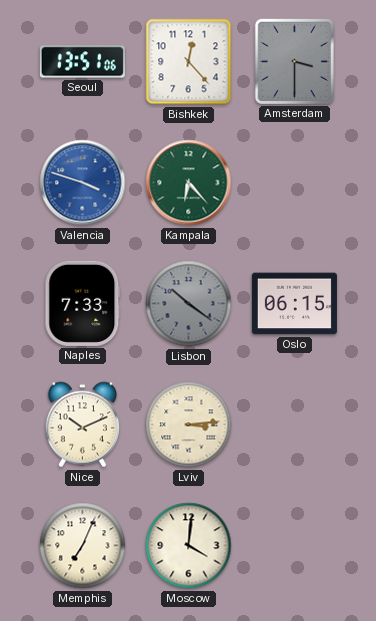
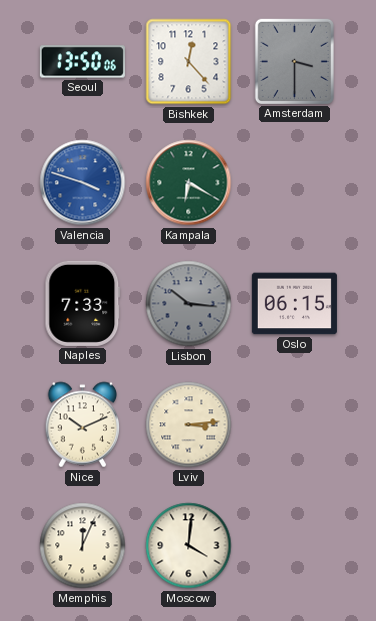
Seoul: 13:51 -> 13:50
Kampala: 6:23 -> 6:20
Lisbon: 10:21 -> 10:16
Memphis: 7:04 -> 12:04
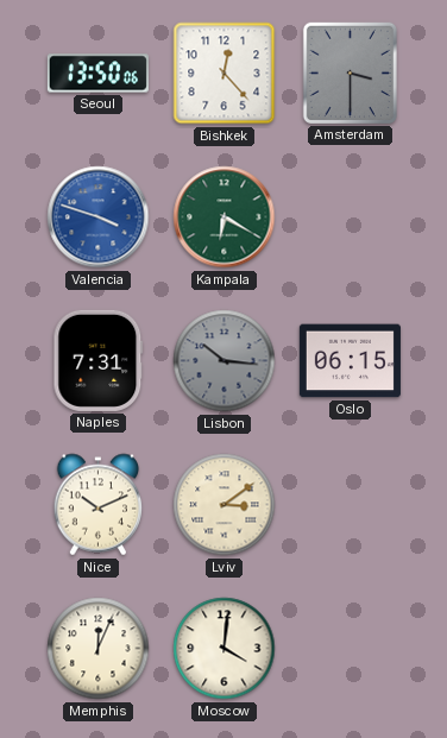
Naples: 7:33 -> 7:31
Lviv: 3:14 -> 3:09
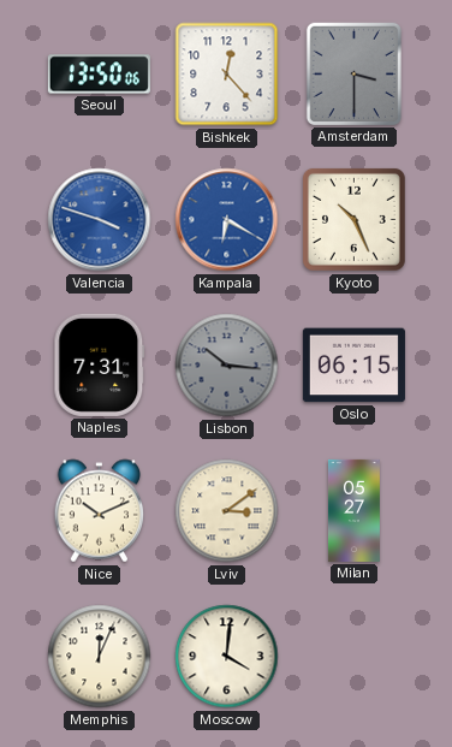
Kampala dial: green -> blue
Kyoto: none -> 10:26
Milan: none -> 05:27
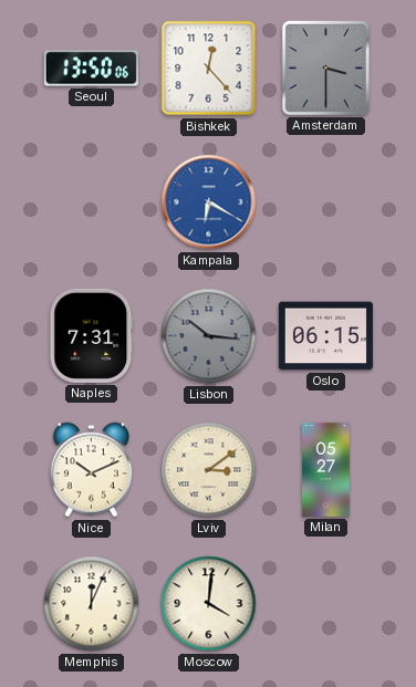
Valencia: 3:48 -> none
Kyoto: 10:26 -> none
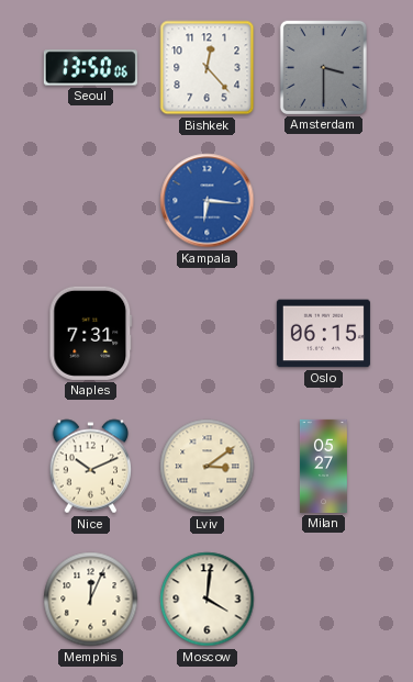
Kampala: 6:20 -> 6:16
Lisbon: 10:16 -> none
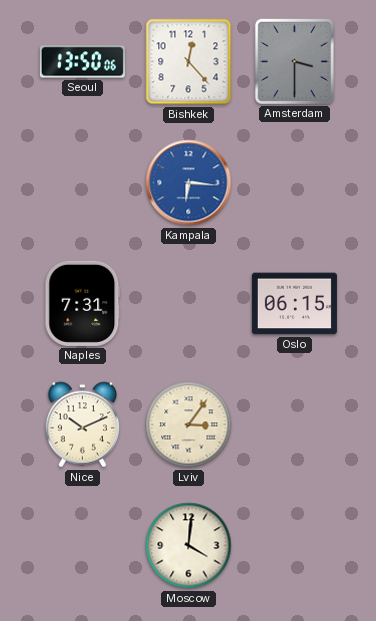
Lviv: 3:09 -> 3:06
Milan: 05:27 -> none
Memphis: 12:04 -> none
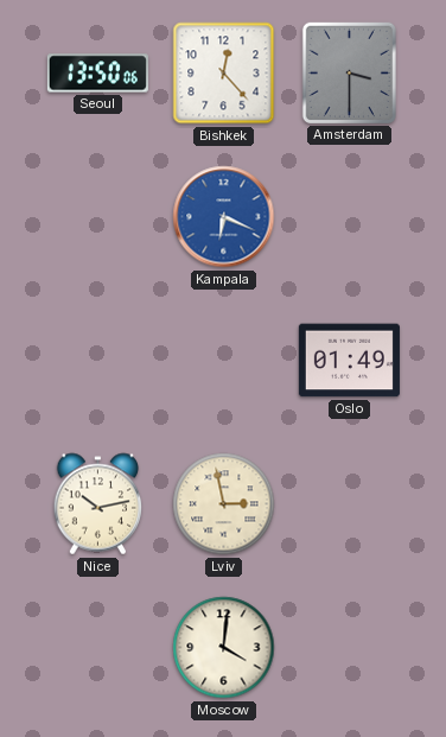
Kampala: 6:16 -> 6:19
Naples: 7:31 -> none
Oslo: 06:15 -> 01:49
Nice: 10:11 -> 10:13
Lviv: 3:06 -> 2:58
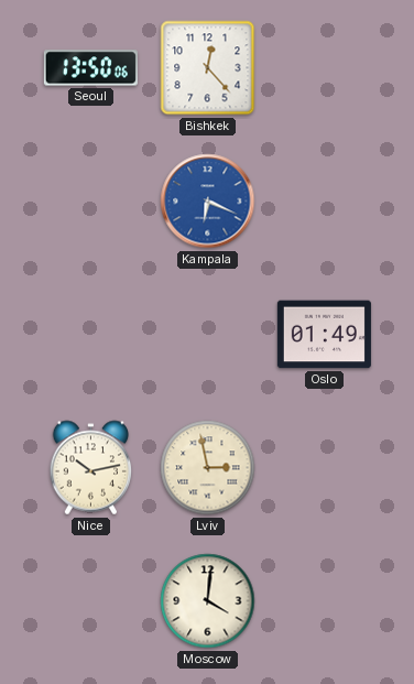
Amsterdam: 3:30 -> none
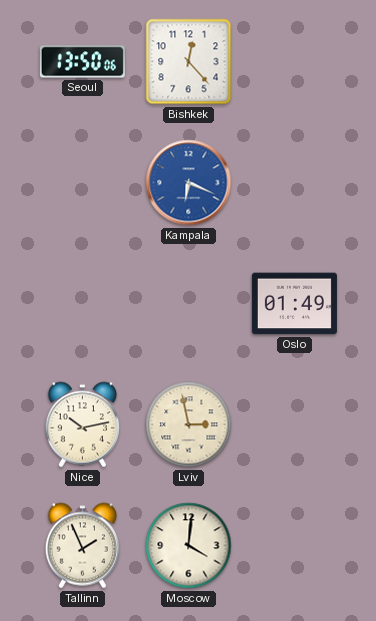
Tallinn: none -> 1:56
